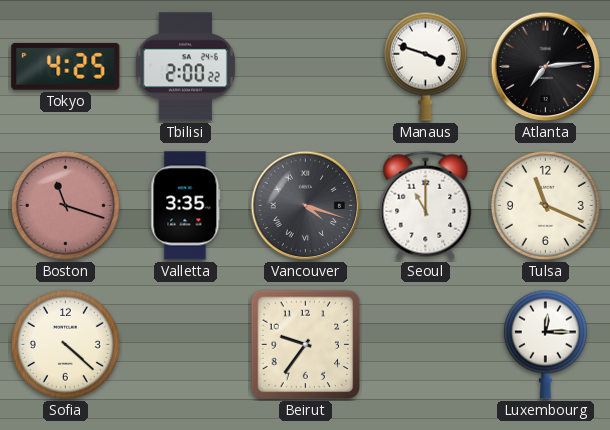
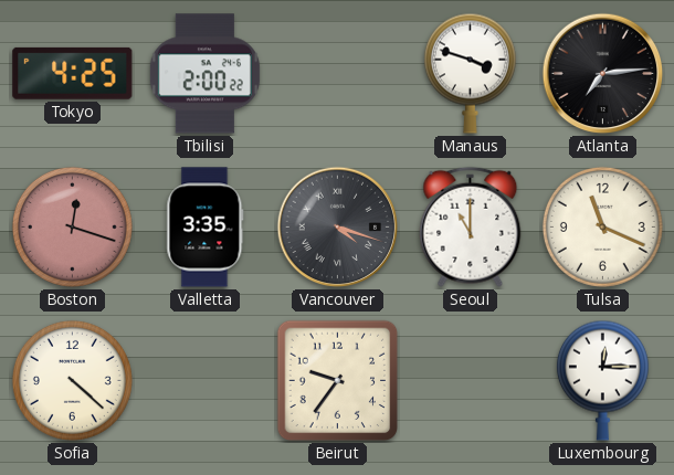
Boston: 11:18 -> 12:18
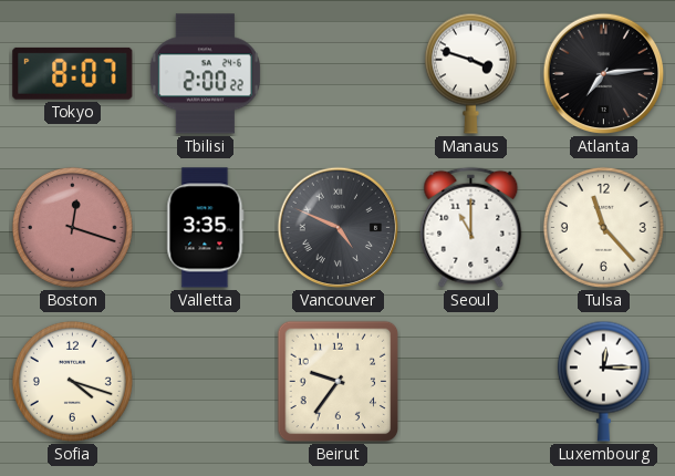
Tokyo: 4:25 -> 8:07
Vancouver: 4:18 -> 4:49
Tulsa: 11:19 -> 11:23
Sofia: 4:22 -> 4:18
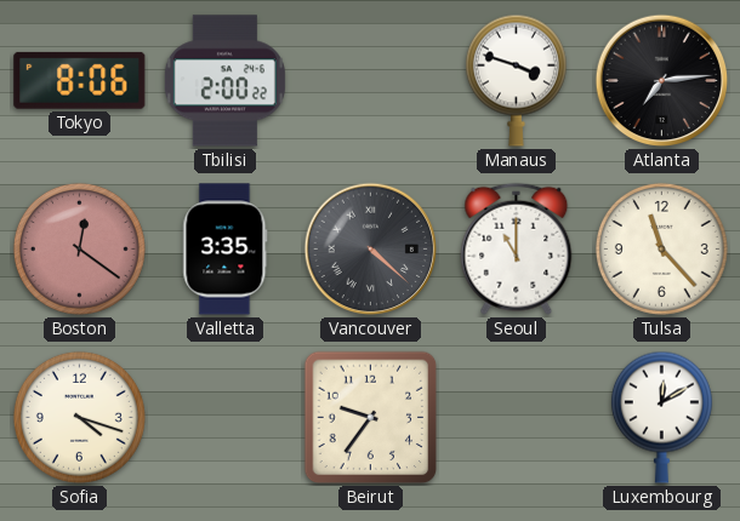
Tokyo: 8:07 -> 8:06
Boston: 12:18 -> 12:21
Vancouver: 4:49 -> 4:22
Luxembourg: 12:15 -> 12:10
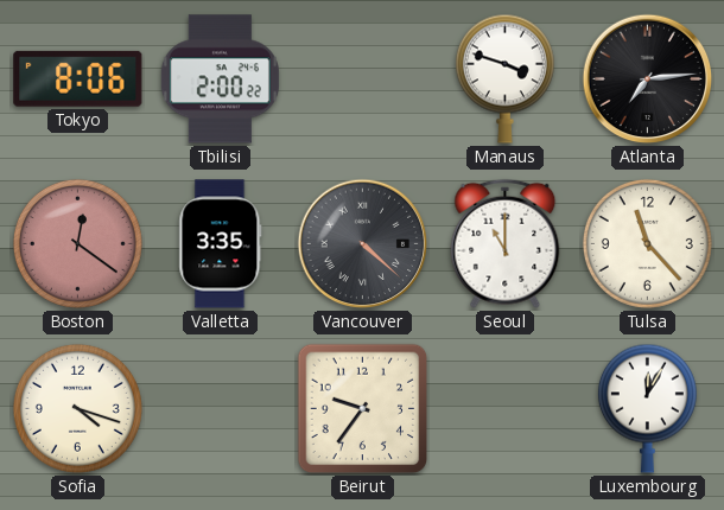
Luxembourg: 12:10 -> 12:05
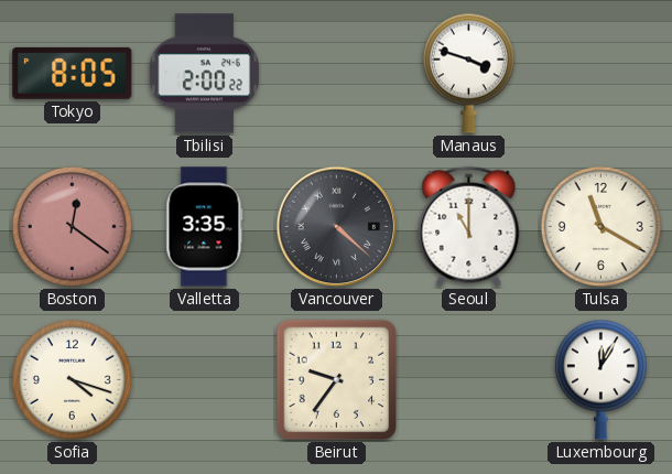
Tokyo: 8:06 -> 8:05
Atlanta: 7:14 -> none
Tulsa: 11:23 -> 11:20
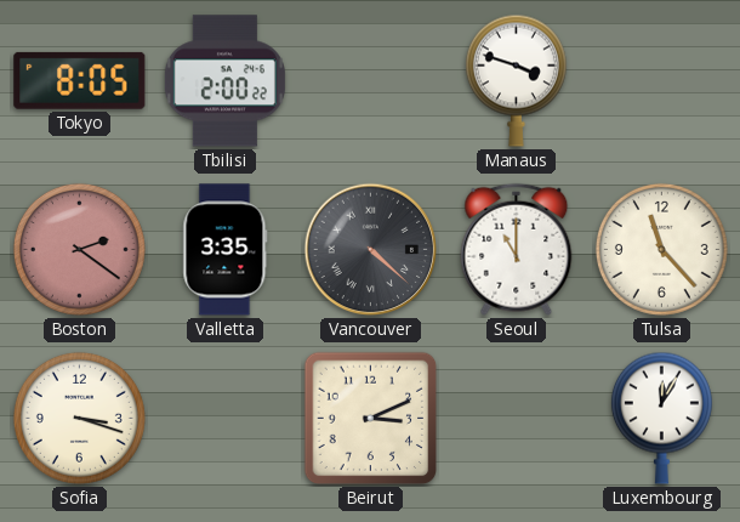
Boston: 12:21 -> 2:21
Tulsa: 11:20 -> 11:23
Sofia: 4:18 -> 3:18
Beirut: 9:36 -> 3:11
